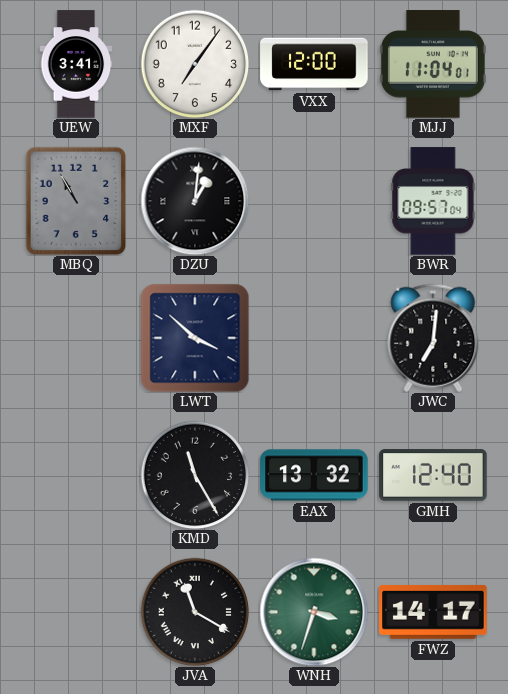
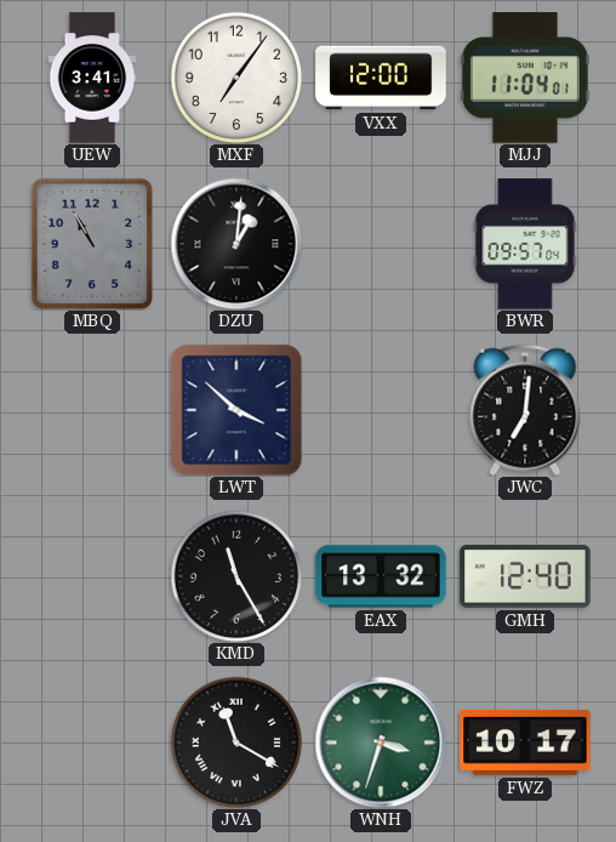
FWZ: 14:17 -> 10:17
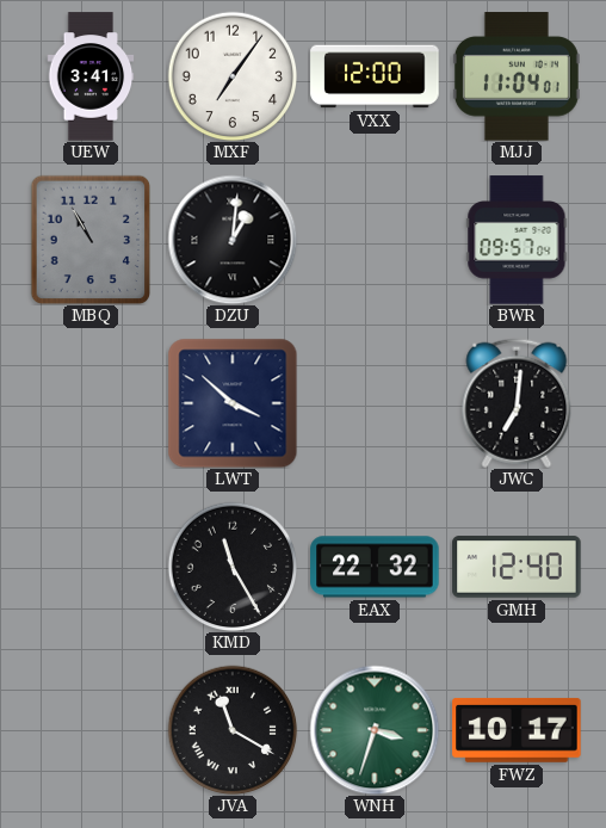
EAX: 13:32 -> 22:32
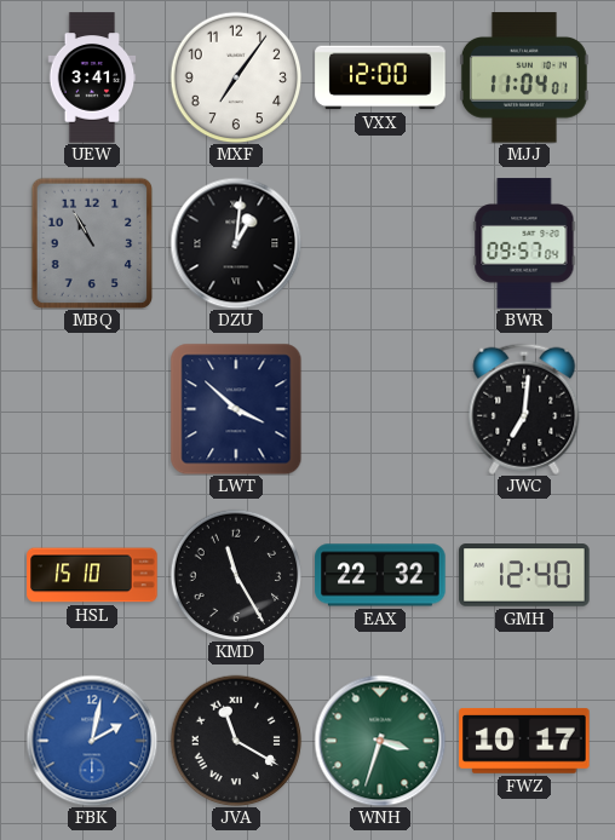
HSL: none -> 15:10
FBK: none -> 2:02
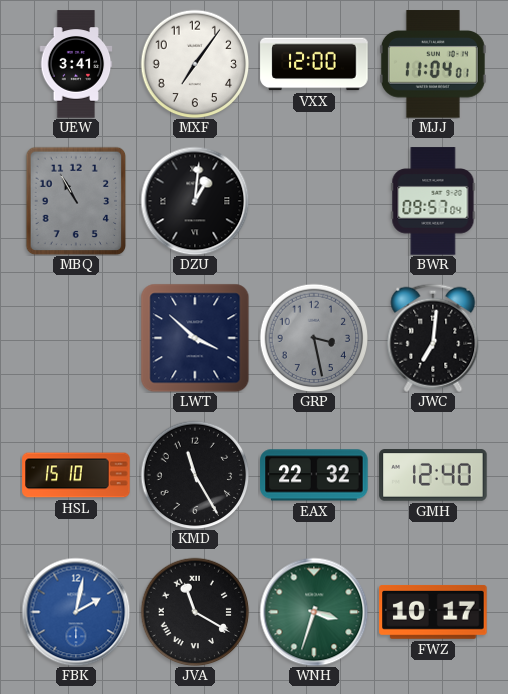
GRP: none -> 3:28
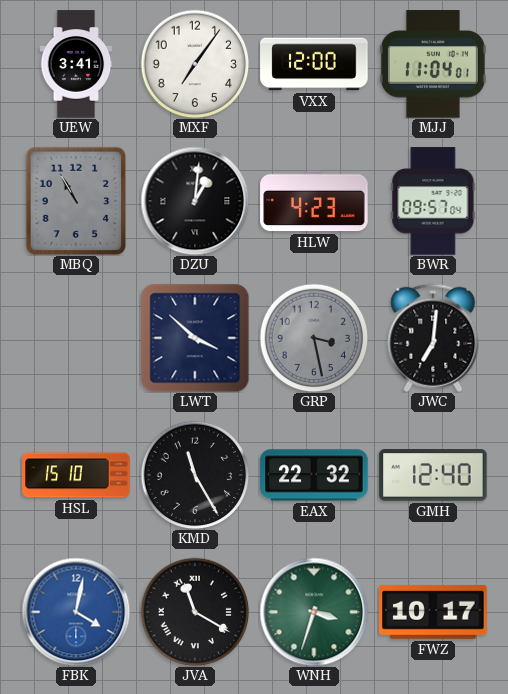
HLW: none -> 4:23
FBK: 2:02 -> 4:02
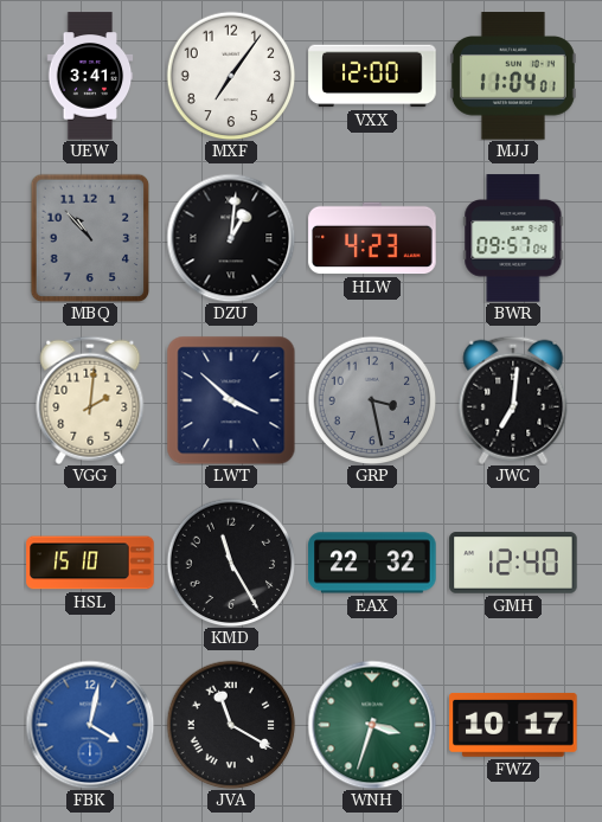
MBQ: 10:55 -> 10:53
VGG: none -> 2:01
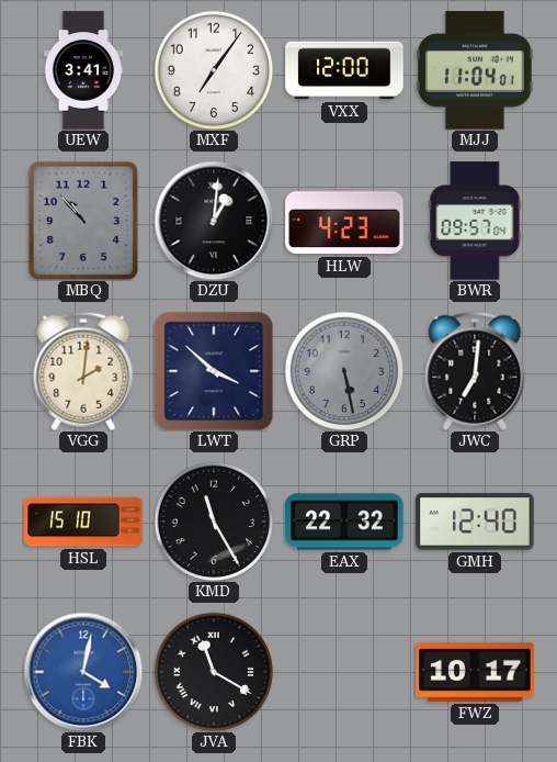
GRP: 3:28 -> 5:28
WNH: 3:33 -> none
